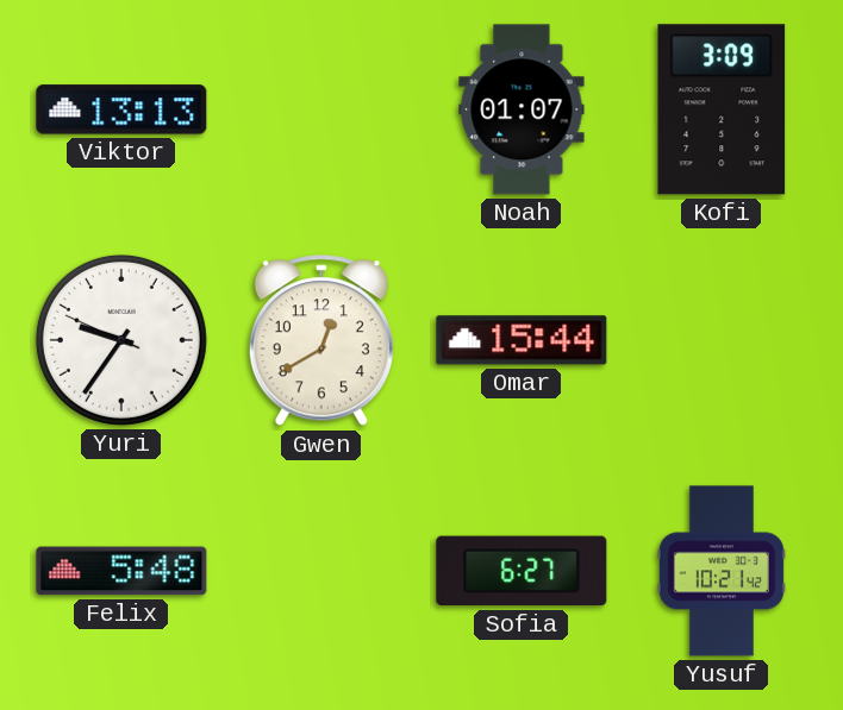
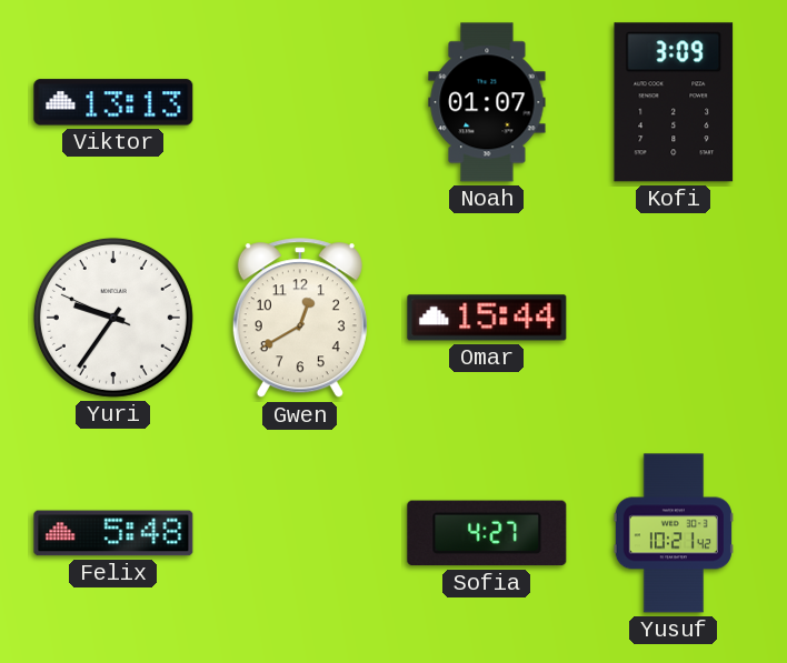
Sofia: 6:27 -> 4:27
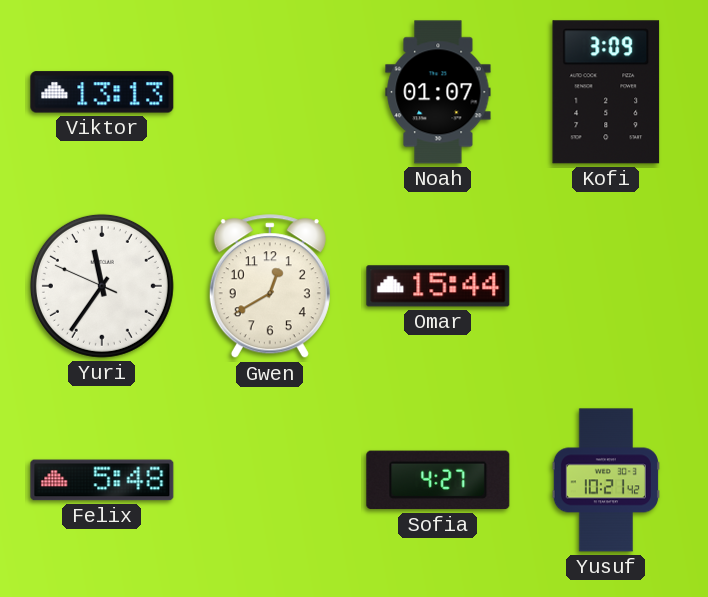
Yuri: 9:35 -> 11:35
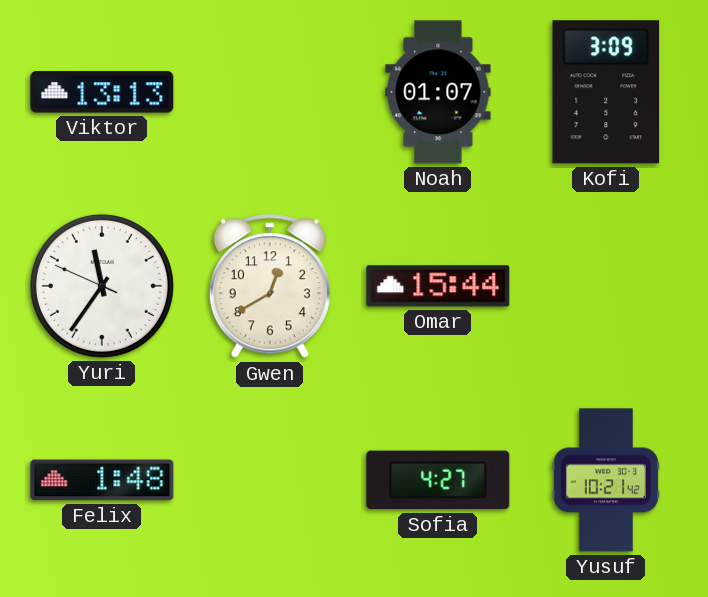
Felix: 5:48 -> 1:48
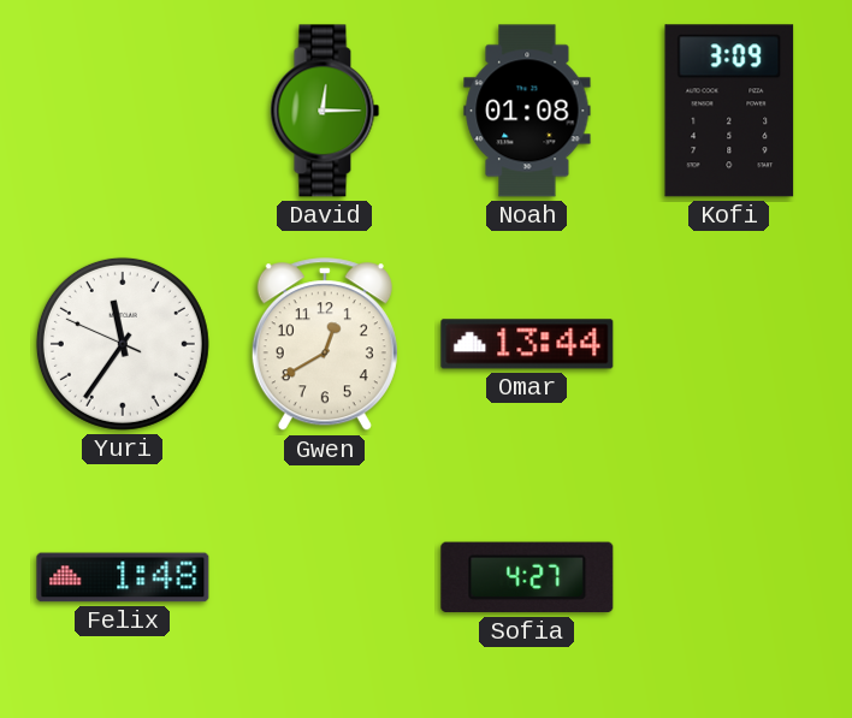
Viktor: 13:13 -> none
David: none -> 12:15
Noah: 01:07 -> 01:08
Omar: 15:44 -> 13:44
Yusuf: 10:21 -> none
